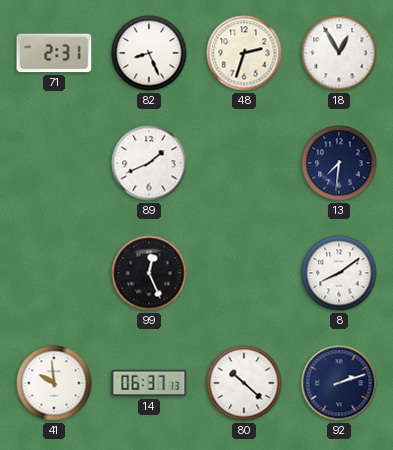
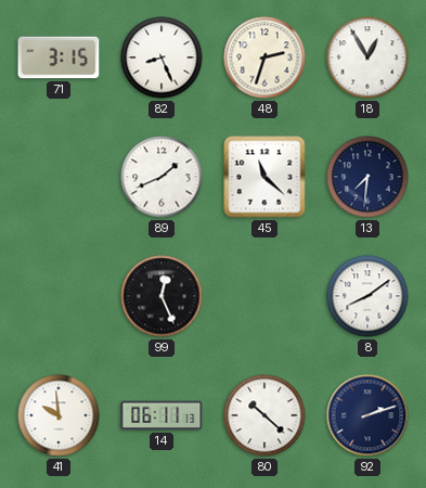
71: 2:31 -> 3:15
45: none -> 11:22
14: 06:37 -> 06:11
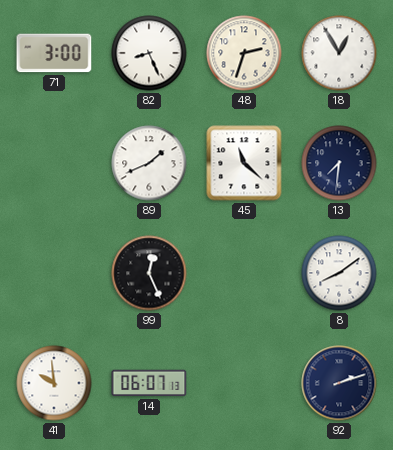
71: 3:15 -> 3:00
14: 06:11 -> 06:07
80: 10:22 -> none
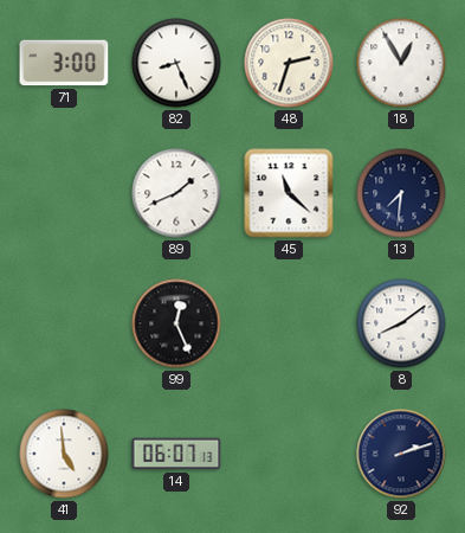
41: 9:59 -> 4:59
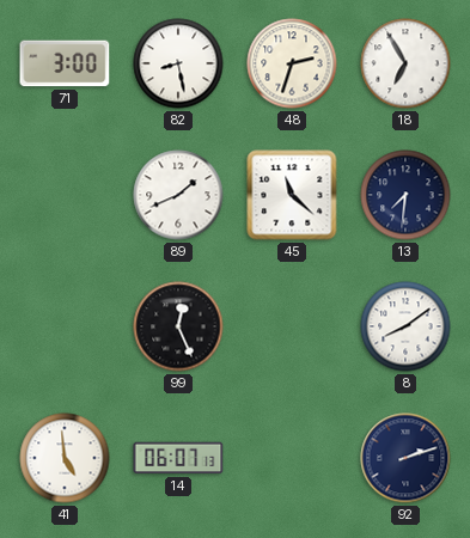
82: 8:26 -> 8:28
18: 12:55 -> 6:55
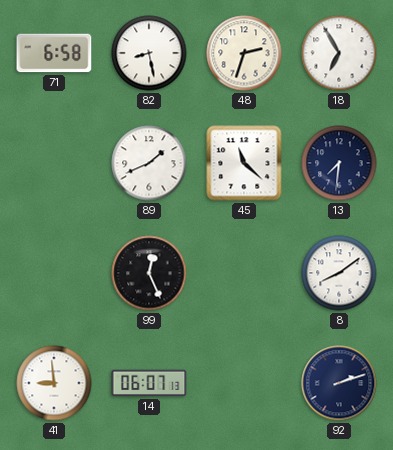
71: 3:00 -> 6:58
41: 4:59 -> 8:59
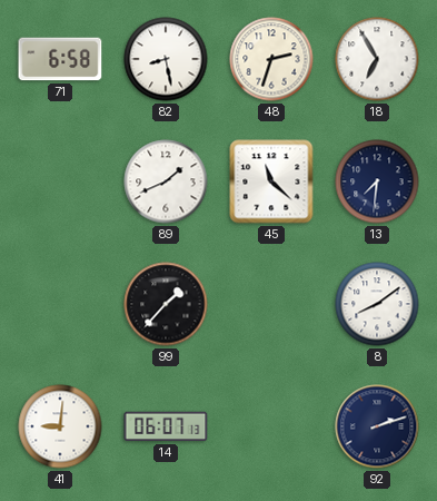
99: 12:26 -> 1:37
41: 8:59 -> 9:01
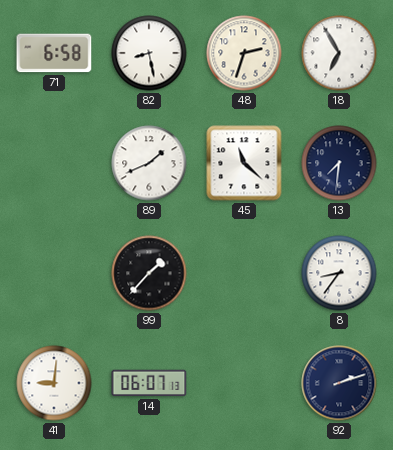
8: 8:09 -> 8:36
